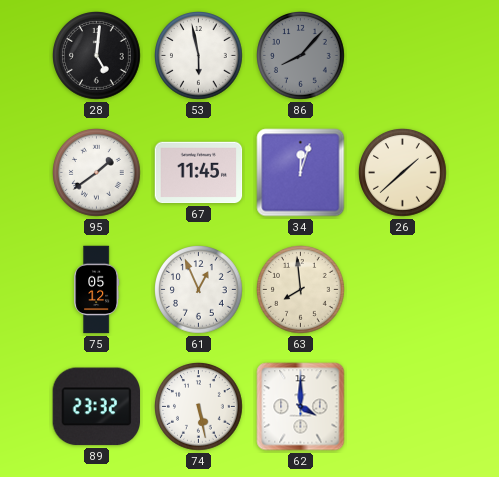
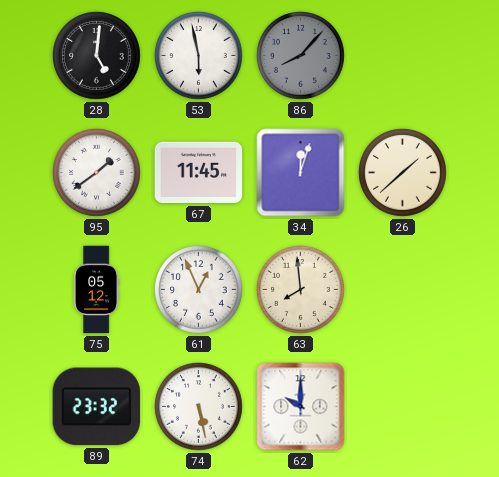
62: 4:00 -> 10:00
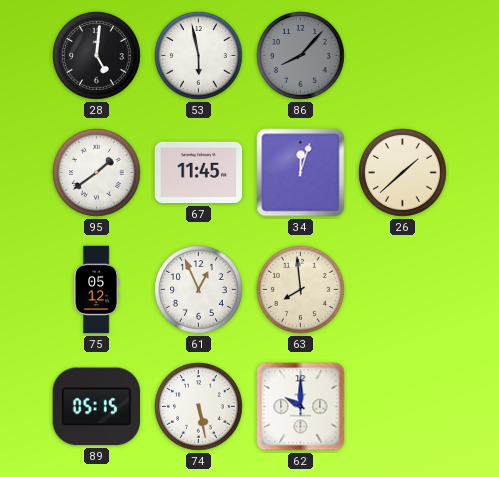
89: 23:32 -> 05:15
